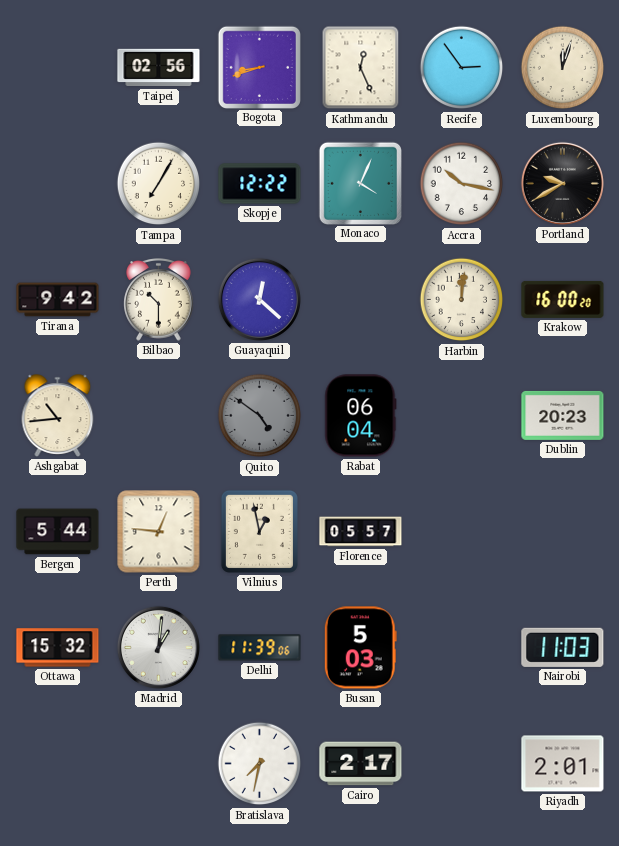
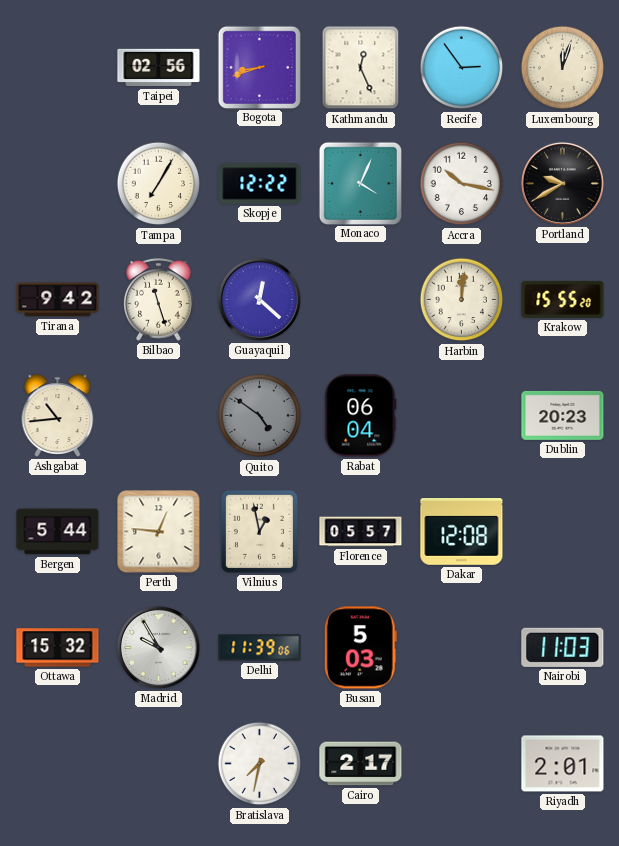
Bilbao: 10:30 -> 11:27
Krakow: 16:00 -> 15:55
Dakar: none -> 12:08
Madrid: 1:01 -> 9:55
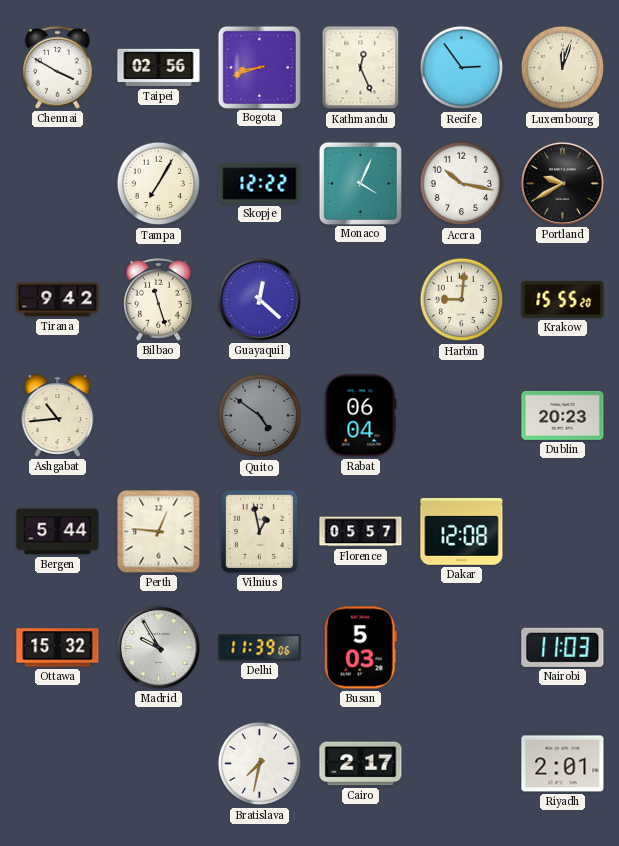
Chennai: none -> 3:50
Harbin: 12:01 -> 9:01
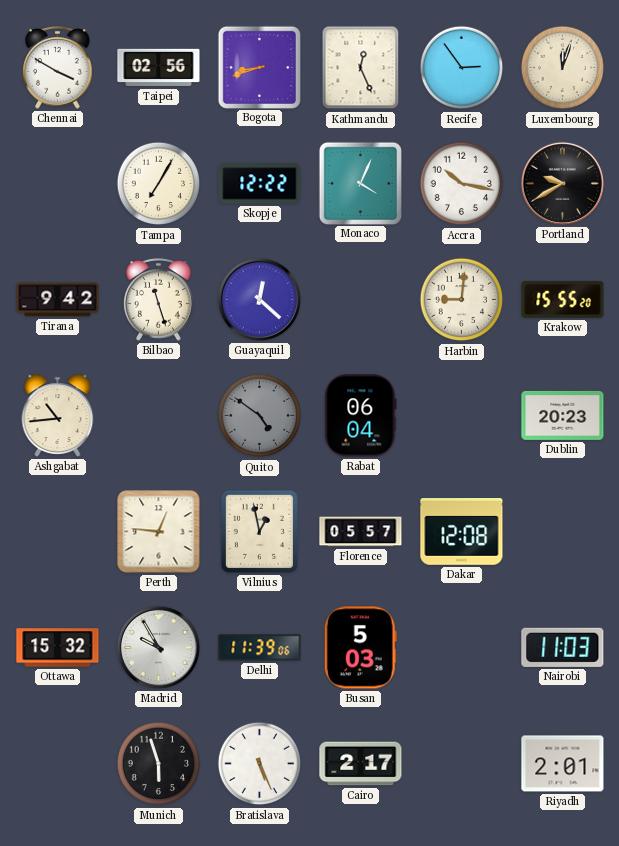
Bergen: 5:44 -> none
Munich: none -> 5:57
Bratislava: 7:32 -> 5:26
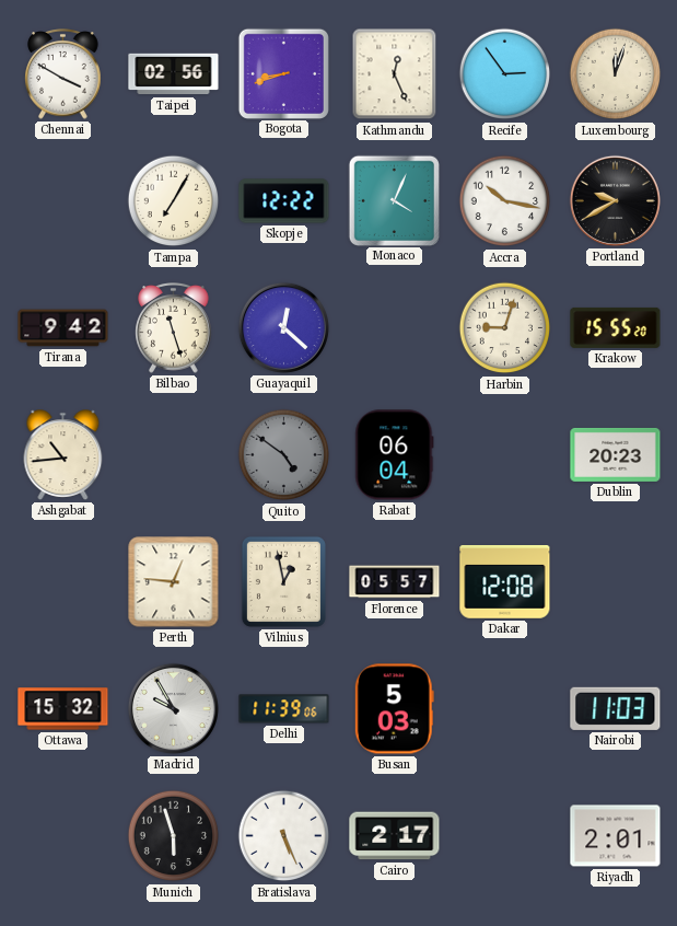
Harbin: 9:01 -> 9:03
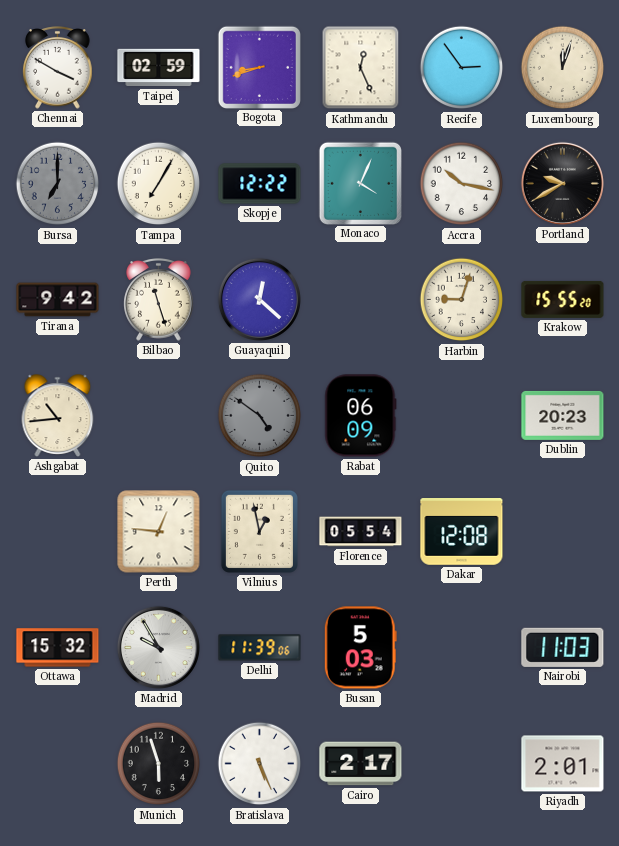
Taipei: 02:56 -> 02:59
Bursa: none -> 7:00
Rabat: 06:04 -> 06:09
Florence: 05:57 -> 05:54
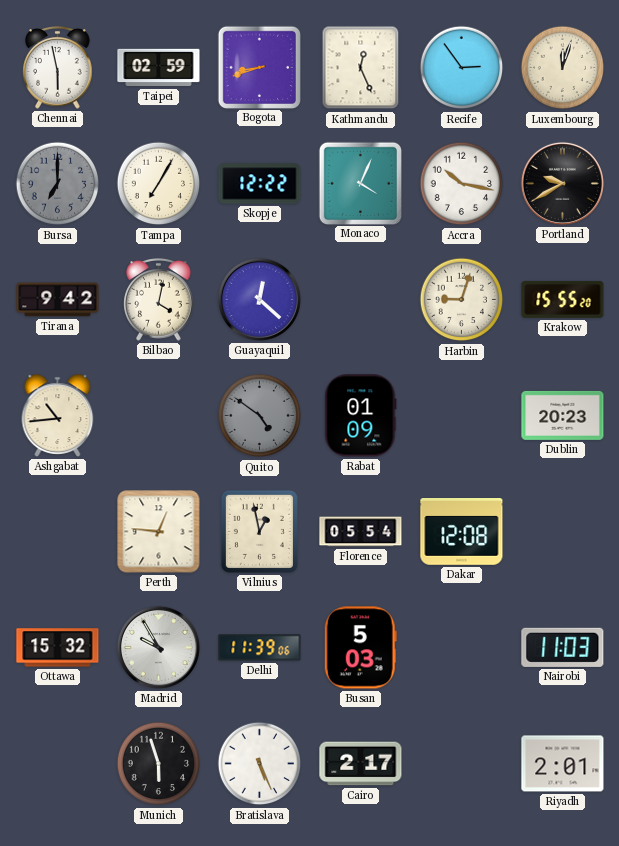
Chennai: 3:50 -> 5:58
Bilbao: 11:27 -> 4:02
Rabat: 06:09 -> 01:09
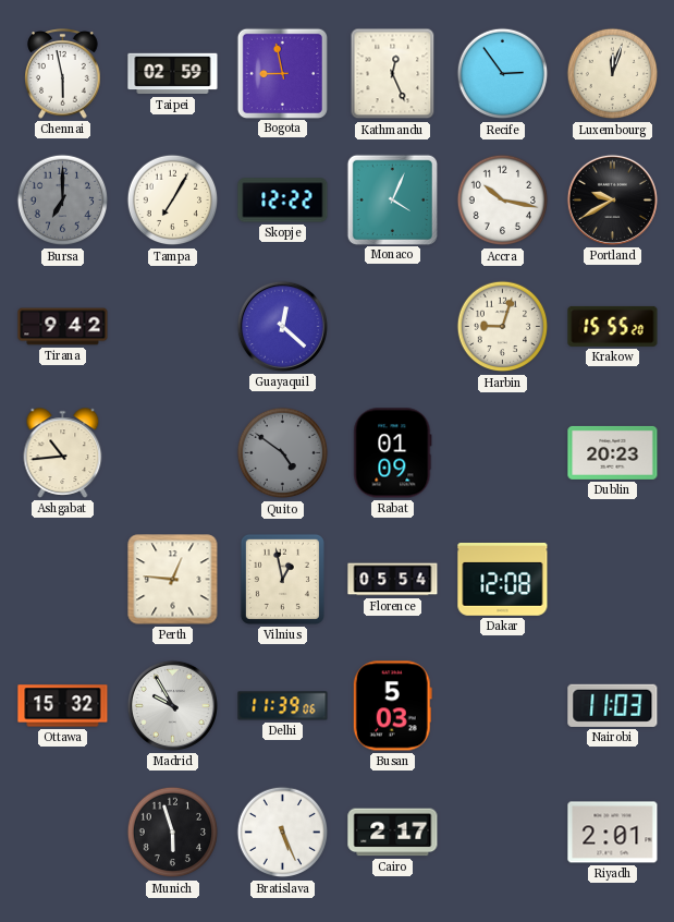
Bogota: 8:42 -> 8:58
Bilbao: 4:02 -> none
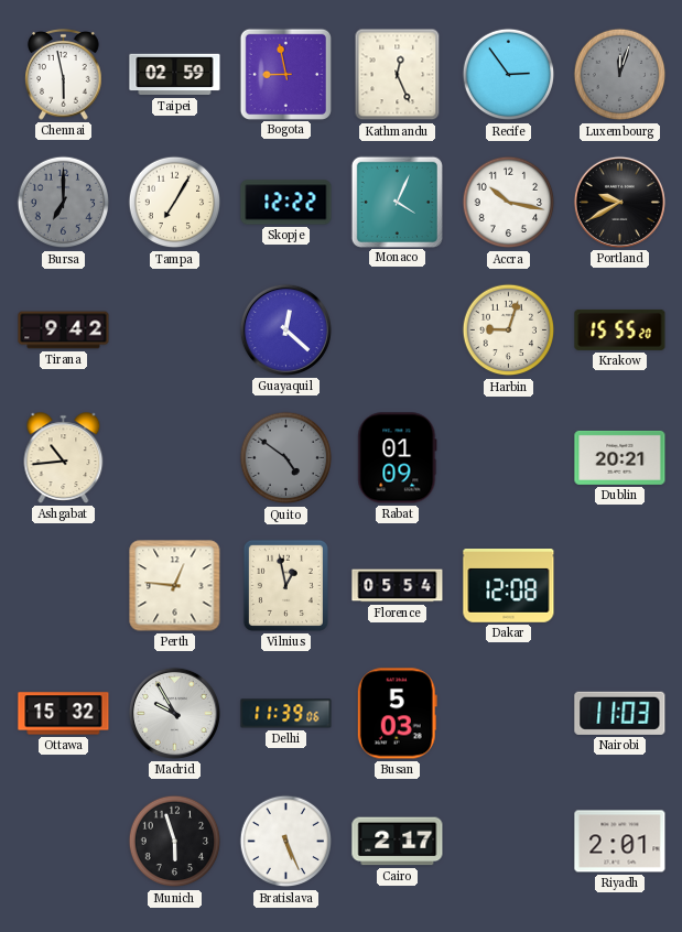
Luxembourg dial: cream -> grey
Dublin: 20:23 -> 20:21
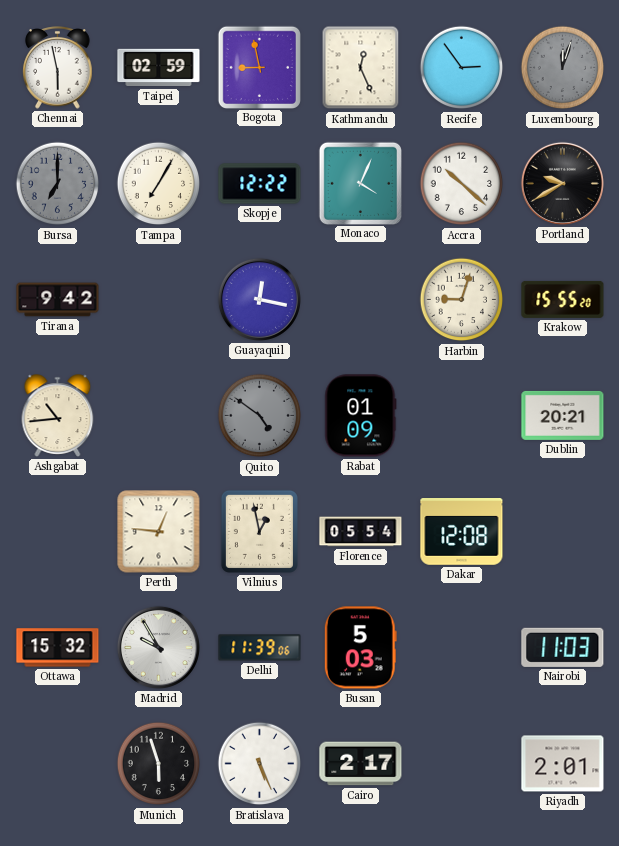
Accra: 10:17 -> 10:22
Guayaquil: 12:22 -> 12:17
